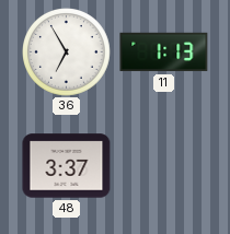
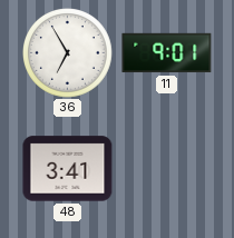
11: 1:13 -> 9:01
48: 3:37 -> 3:41
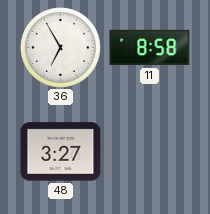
11: 9:01 -> 8:58
48: 3:41 -> 3:27
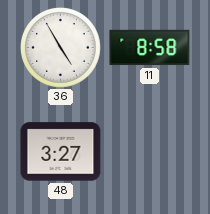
36: 6:55 -> 4:55
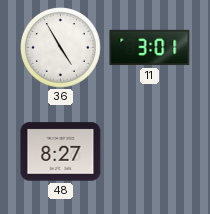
11: 8:58 -> 3:01
48: 3:27 -> 8:27
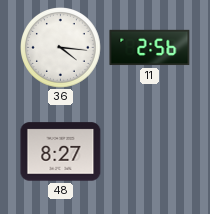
36: 4:55 -> 4:16
11: 3:01 -> 2:56
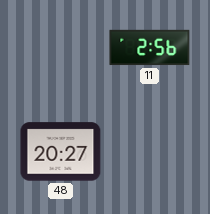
36: 4:16 -> none
48: 8:27 -> 20:27
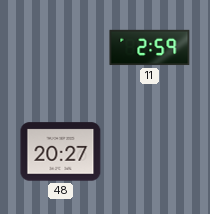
11: 2:56 -> 2:59
